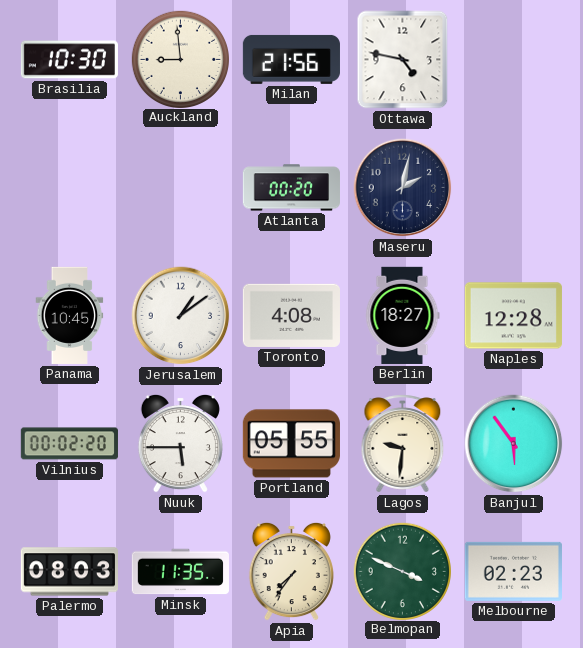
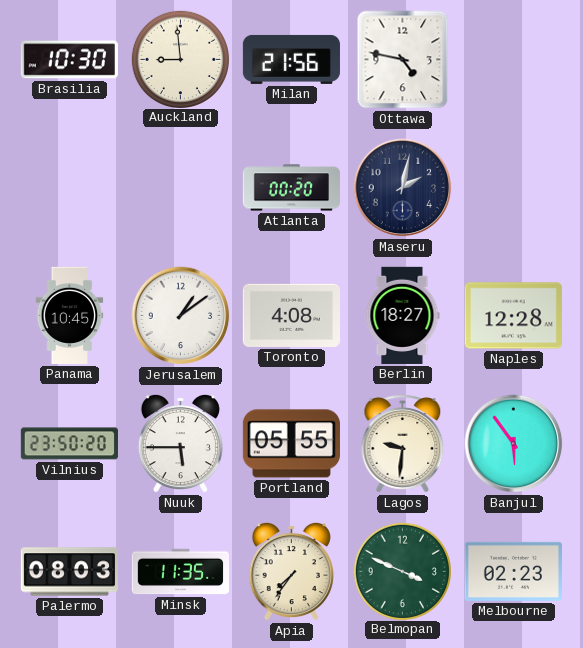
Vilnius: 00:02 -> 23:50
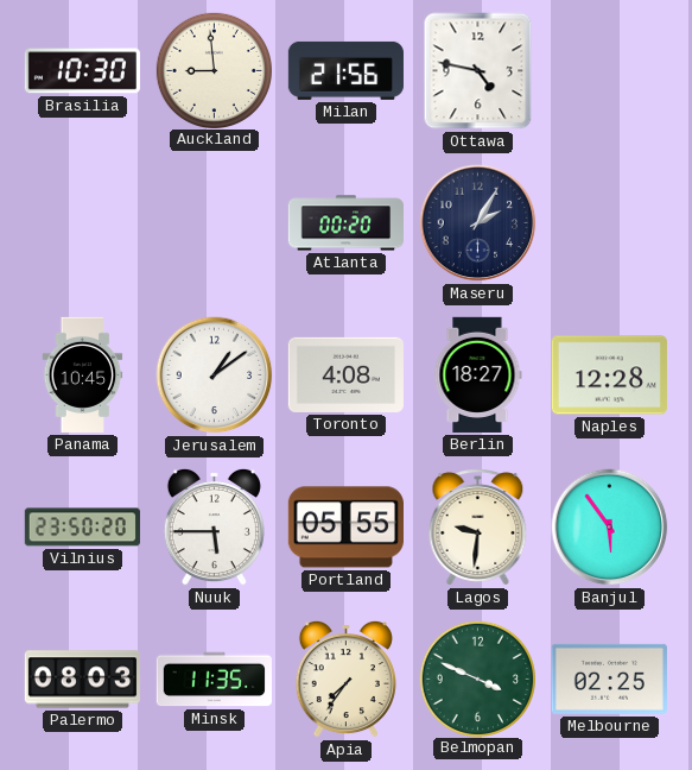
Maseru: 2:02 -> 2:05
Melbourne: 02:23 -> 02:25
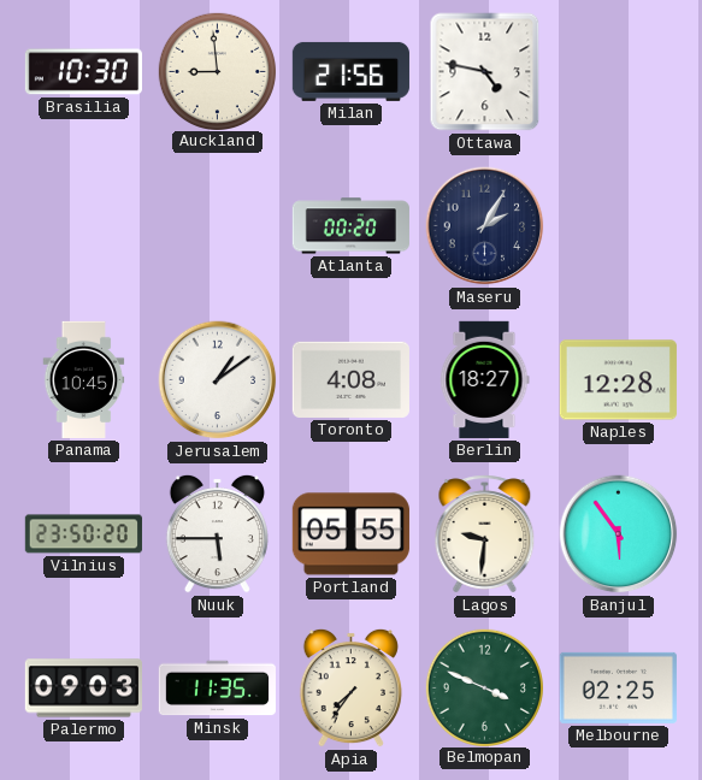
Palermo: 08:03 -> 09:03
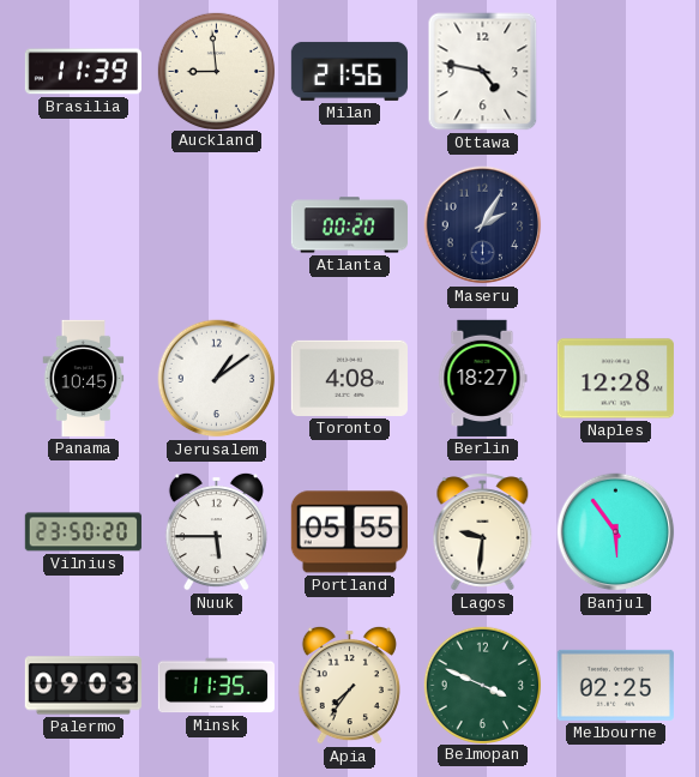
Brasilia: 10:30 -> 11:39
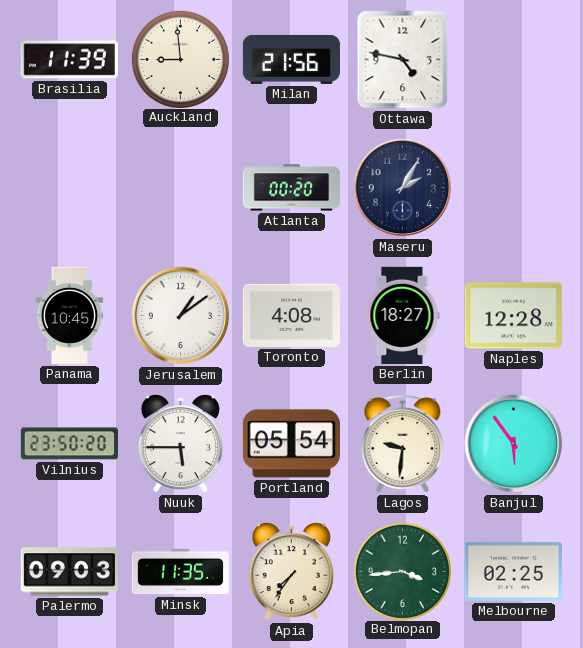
Portland: 05:55 -> 05:54
Belmopan: 3:49 -> 3:44
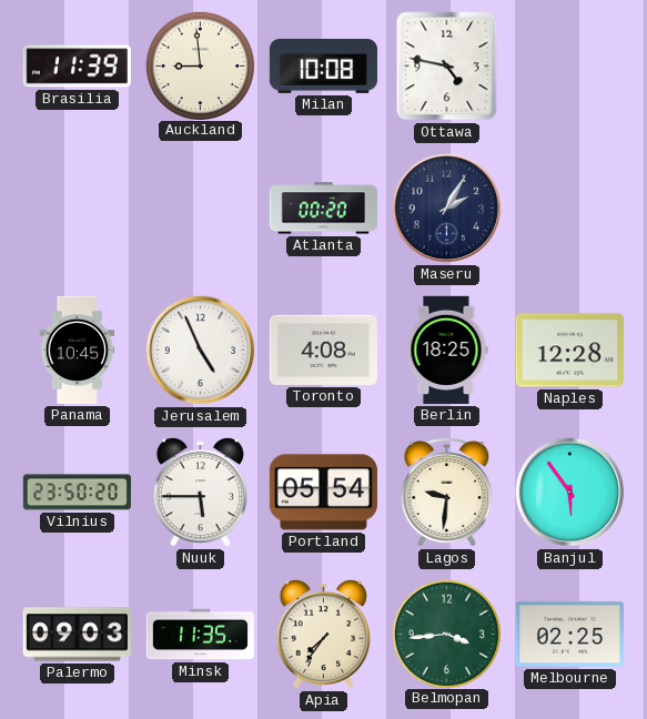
Milan: 21:56 -> 10:08
Jerusalem: 1:09 -> 4:56
Berlin: 18:27 -> 18:25
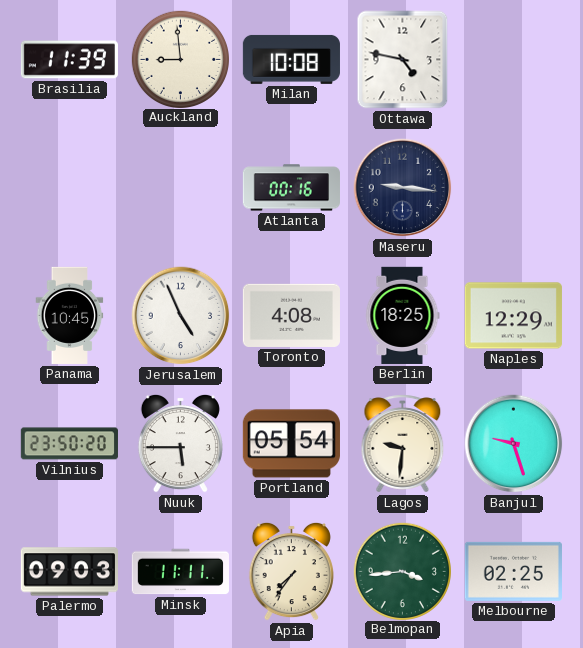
Atlanta: 00:20 -> 00:16
Maseru: 2:05 -> 9:16
Naples: 12:28 -> 12:29
Banjul: 5:54 -> 9:27
Minsk: 11:35 -> 11:11
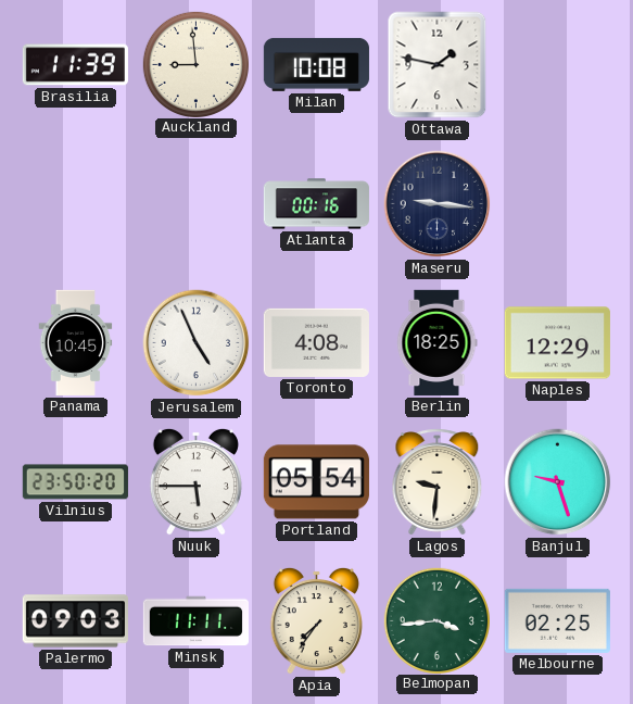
Ottawa: 4:47 -> 1:47
